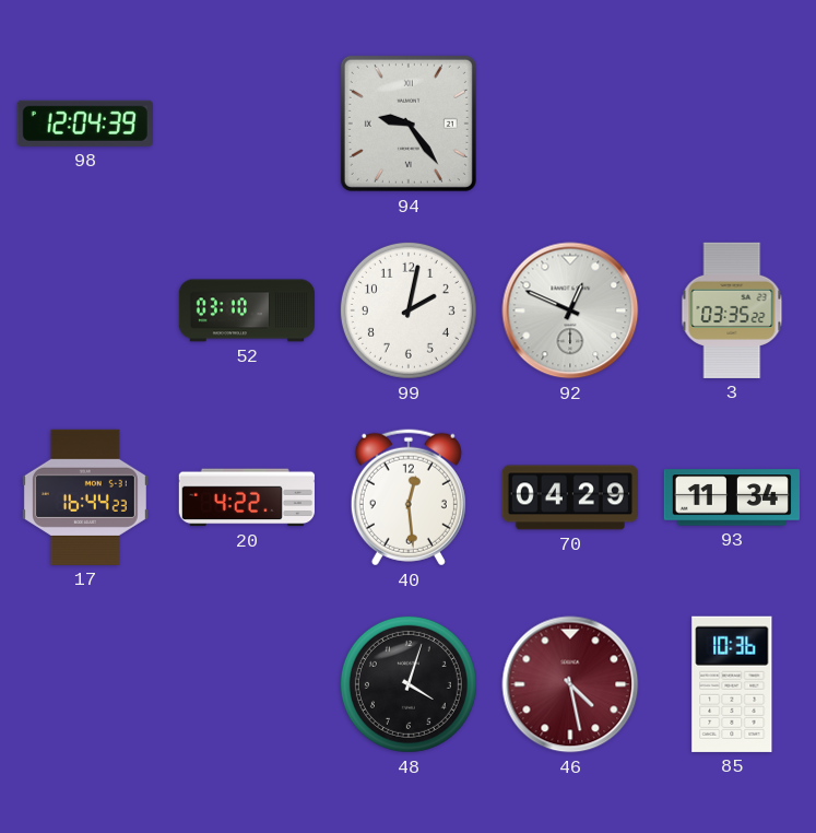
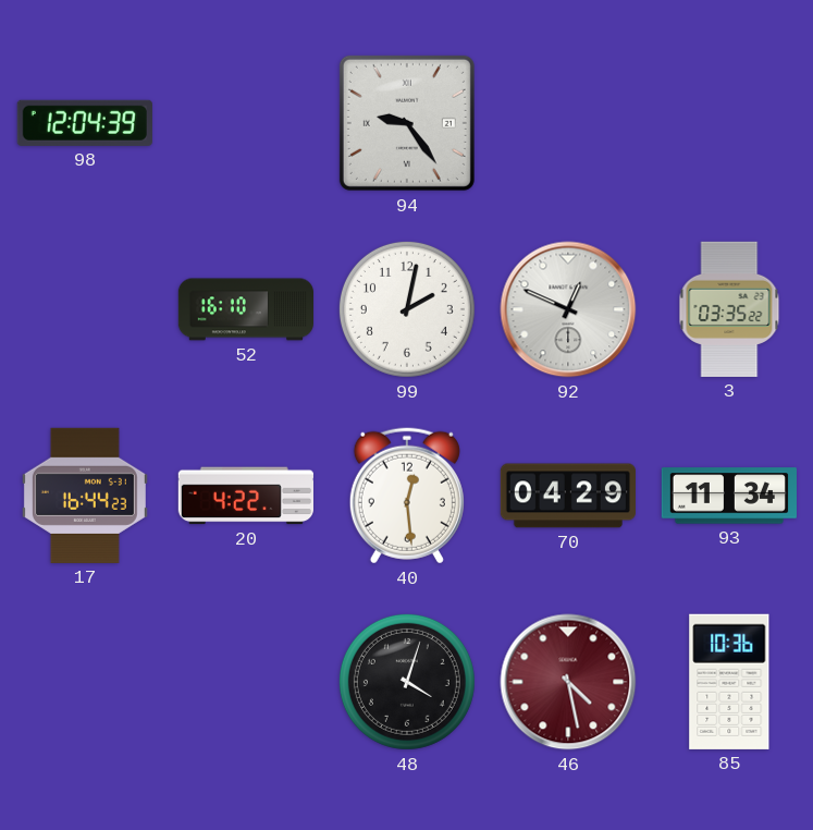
52: 03:10 -> 16:10
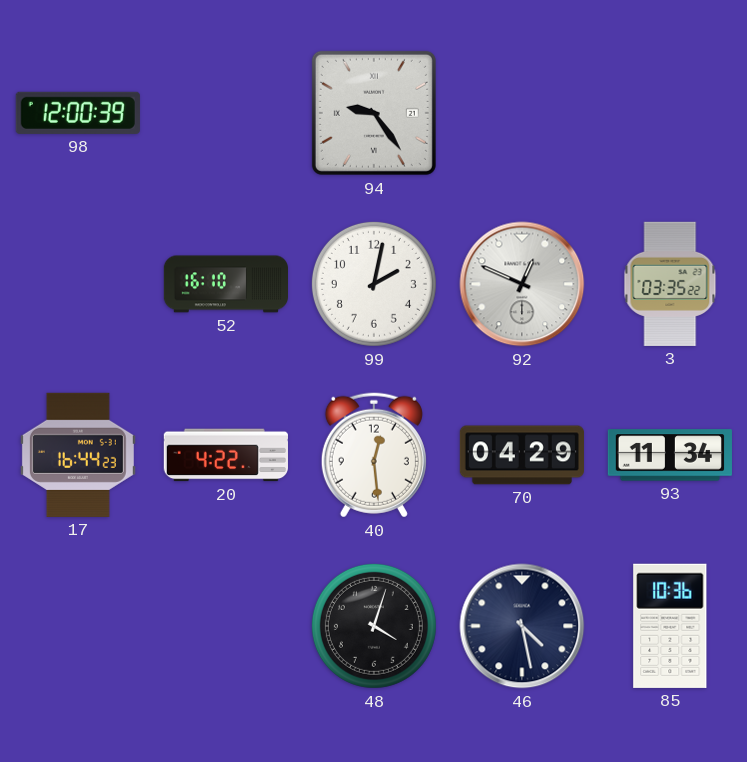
98: 12:04 -> 12:00
46 dial: burgundy -> navy
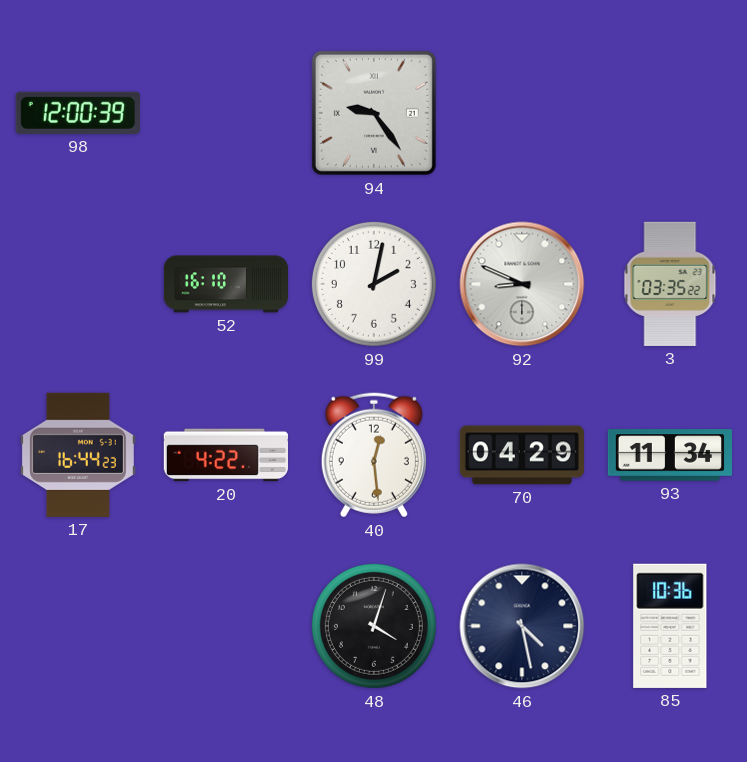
92: 12:49 -> 8:49
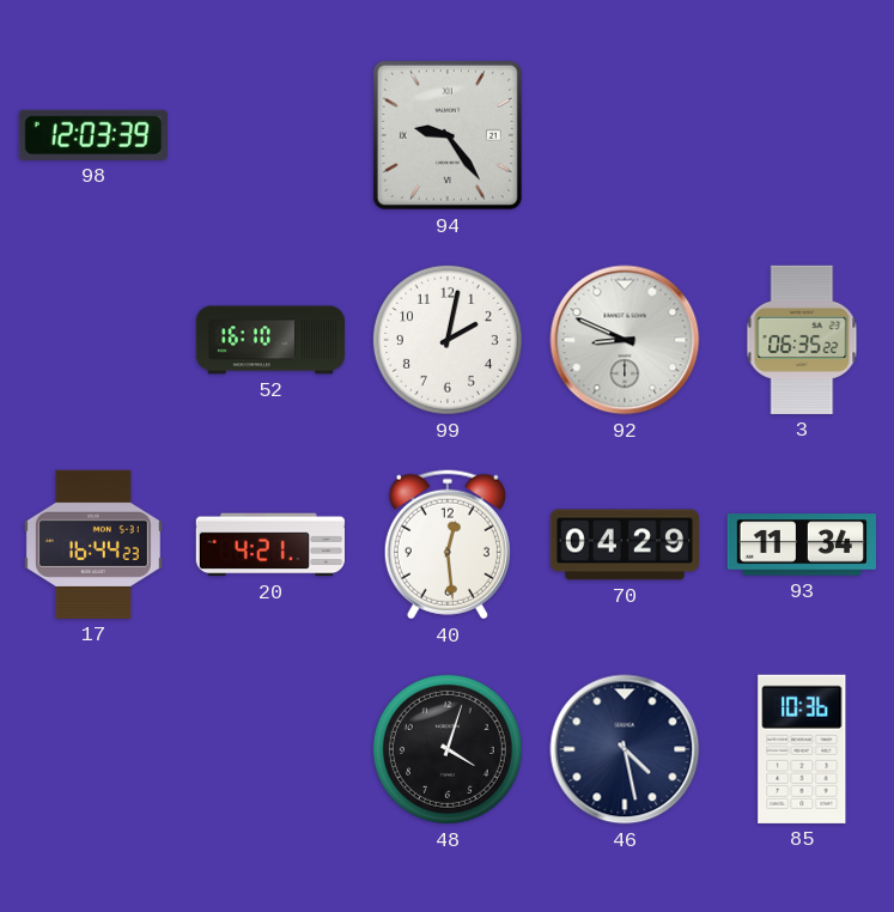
98: 12:00 -> 12:03
3: 03:35 -> 06:35
20: 4:22 -> 4:21
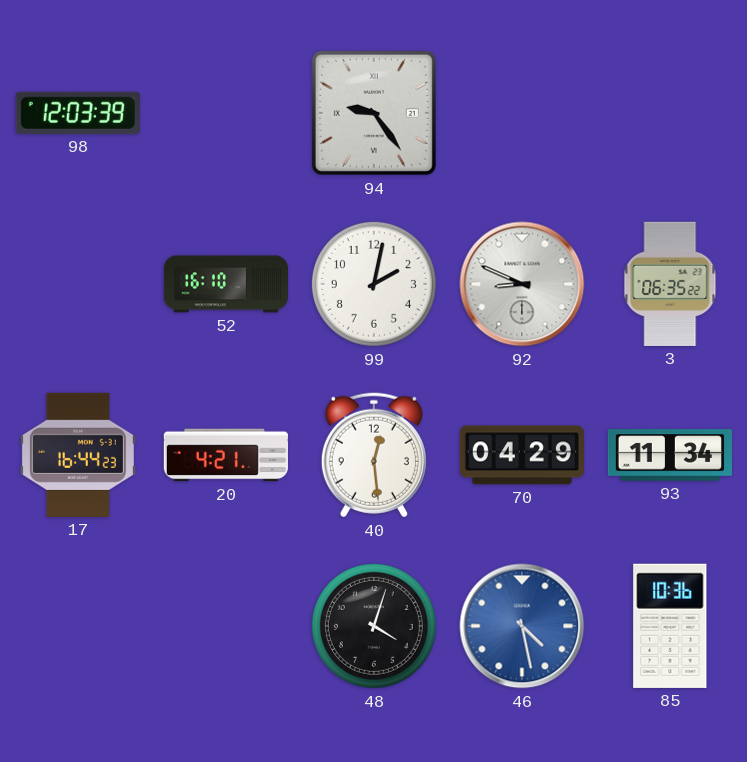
46 dial: navy -> blue
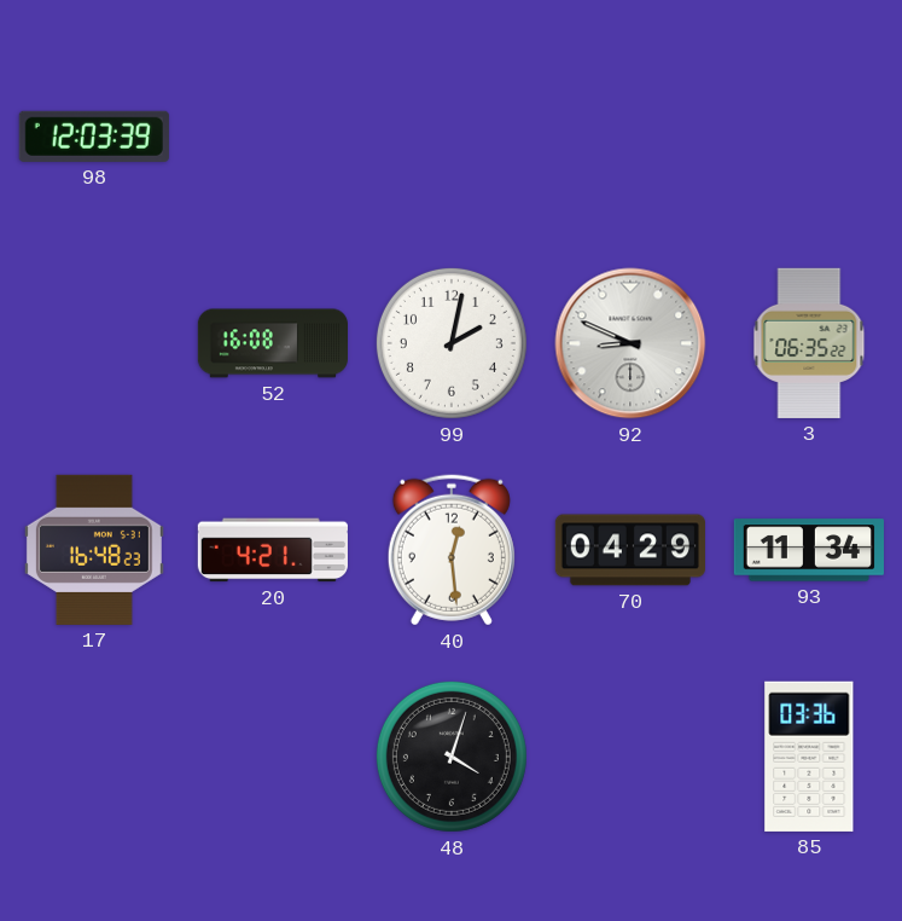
94: 9:24 -> none
52: 16:10 -> 16:08
17: 16:44 -> 16:48
46: 4:28 -> none
85: 10:36 -> 03:36
